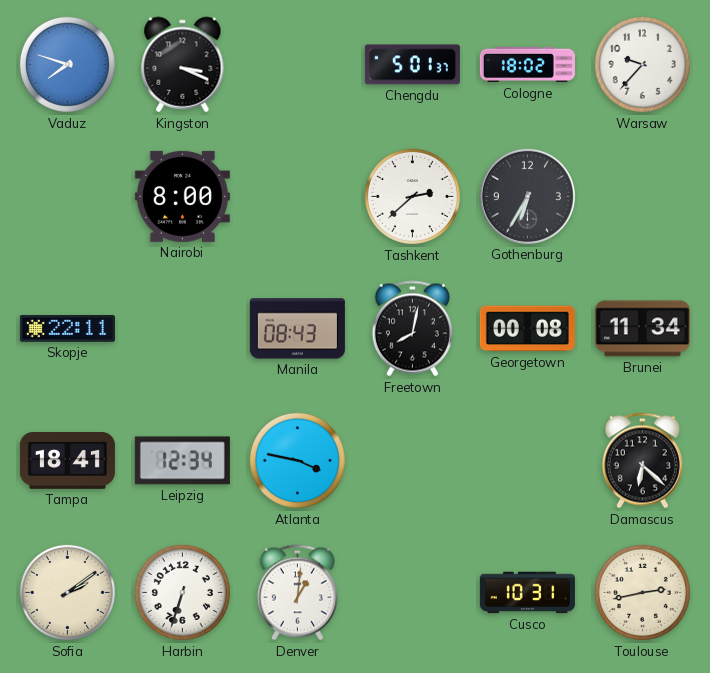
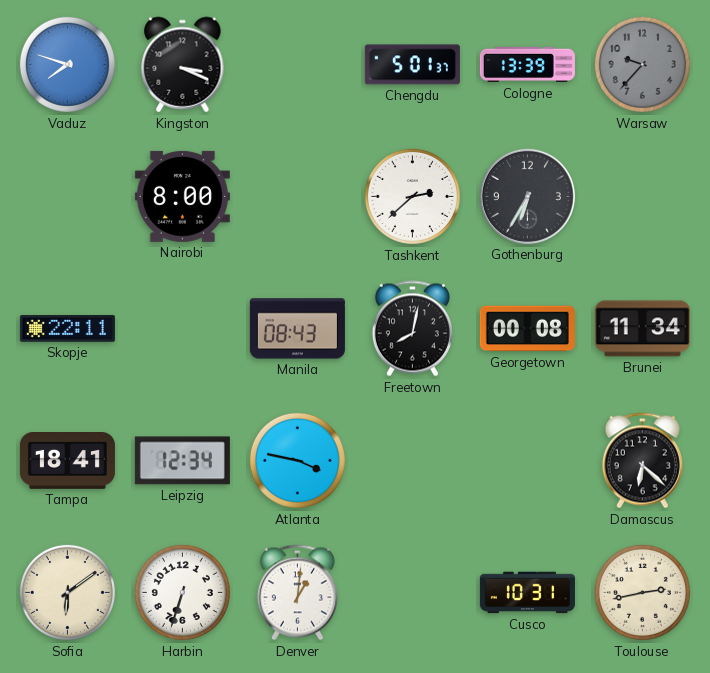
Cologne: 18:02 -> 13:39
Warsaw dial: white -> grey
Sofia: 2:09 -> 6:09
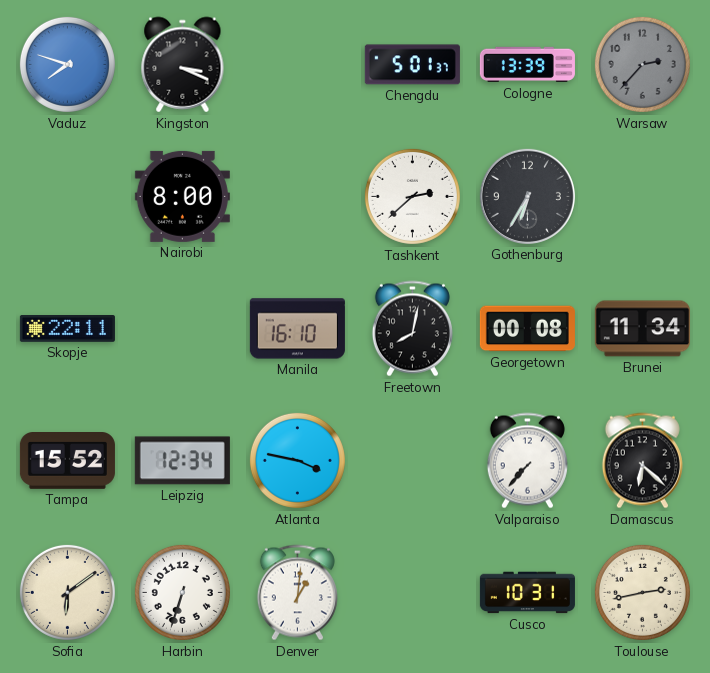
Warsaw: 9:37 -> 2:37
Manila: 08:43 -> 16:10
Tampa: 18:41 -> 15:52
Valparaiso: none -> 7:37
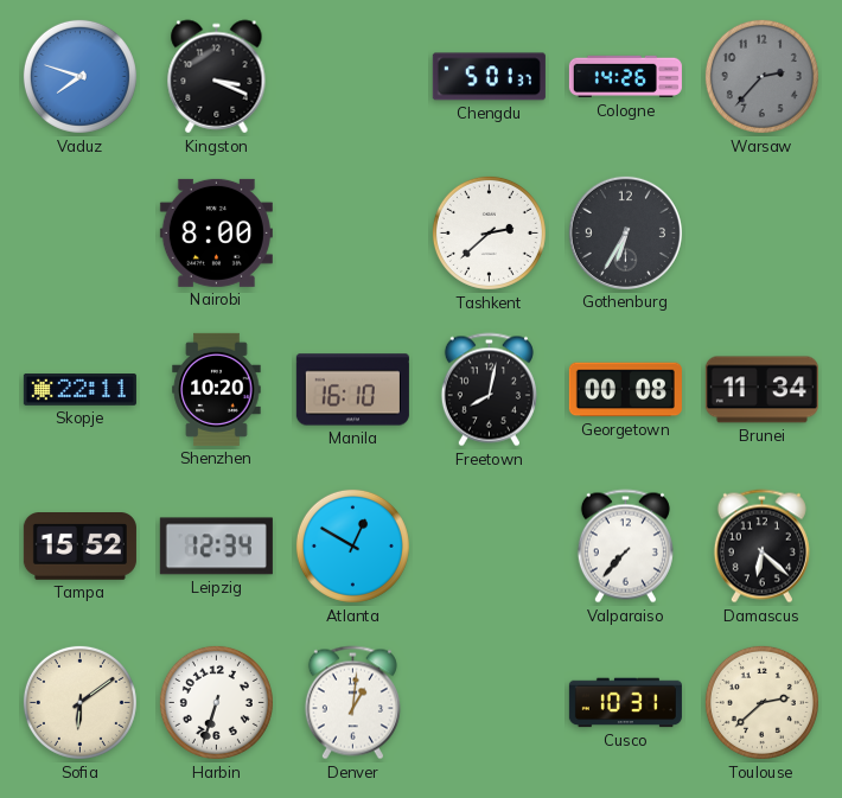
Cologne: 13:39 -> 14:26
Shenzhen: none -> 10:20
Atlanta: 3:47 -> 12:50
Toulouse: 2:43 -> 2:38
